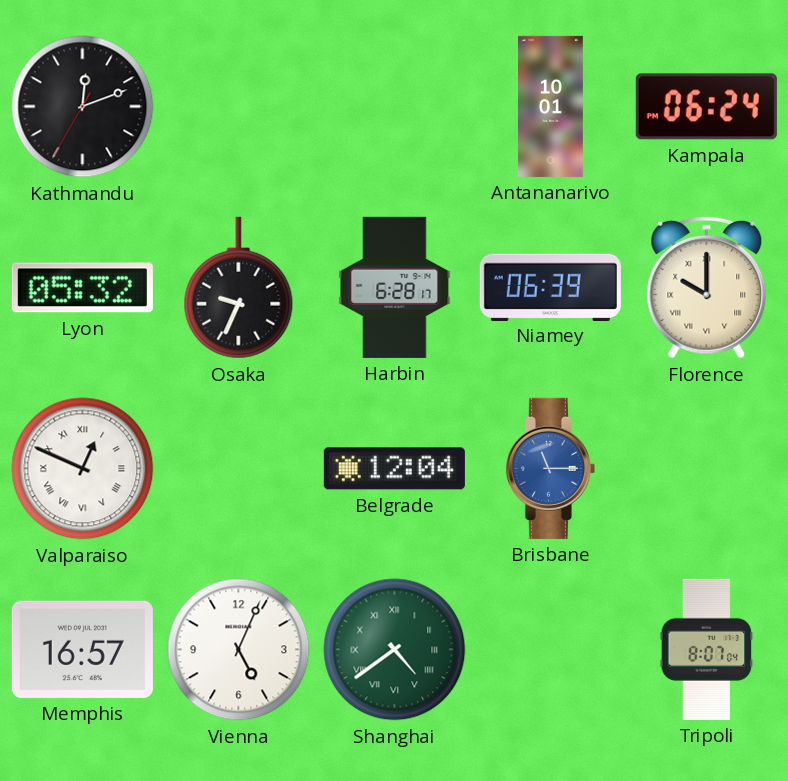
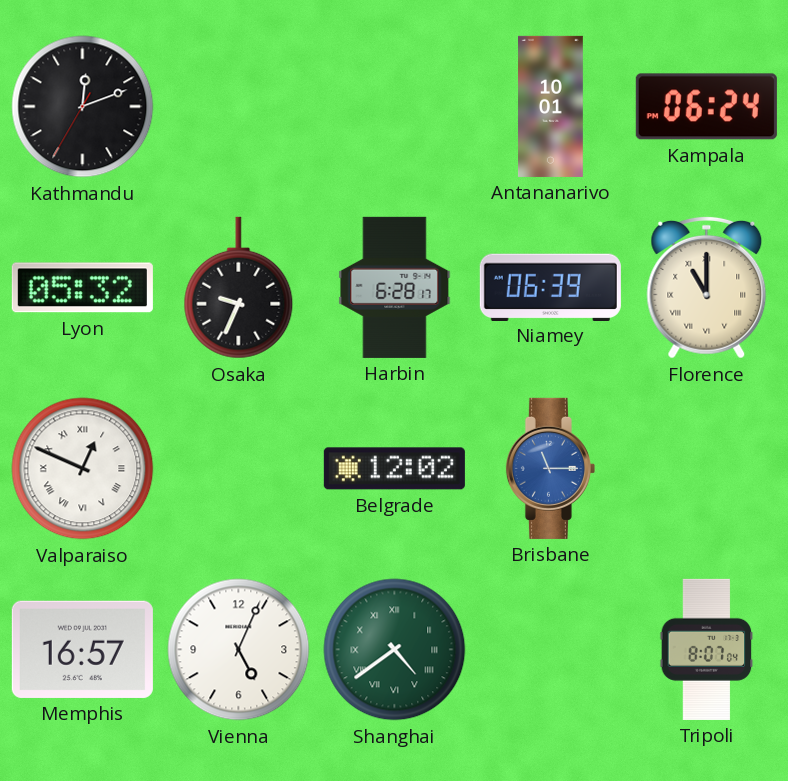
Florence: 10:00 -> 11:00
Belgrade: 12:04 -> 12:02
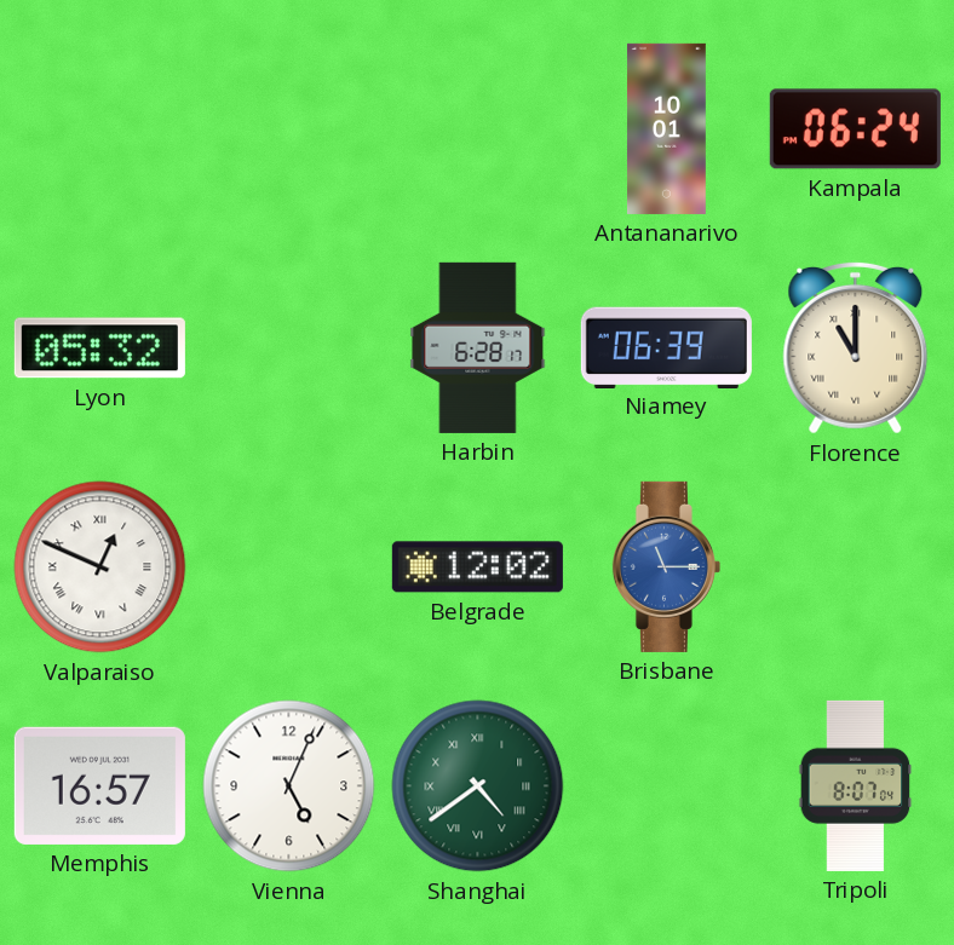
Kathmandu: 12:11 -> none
Osaka: 9:34 -> none
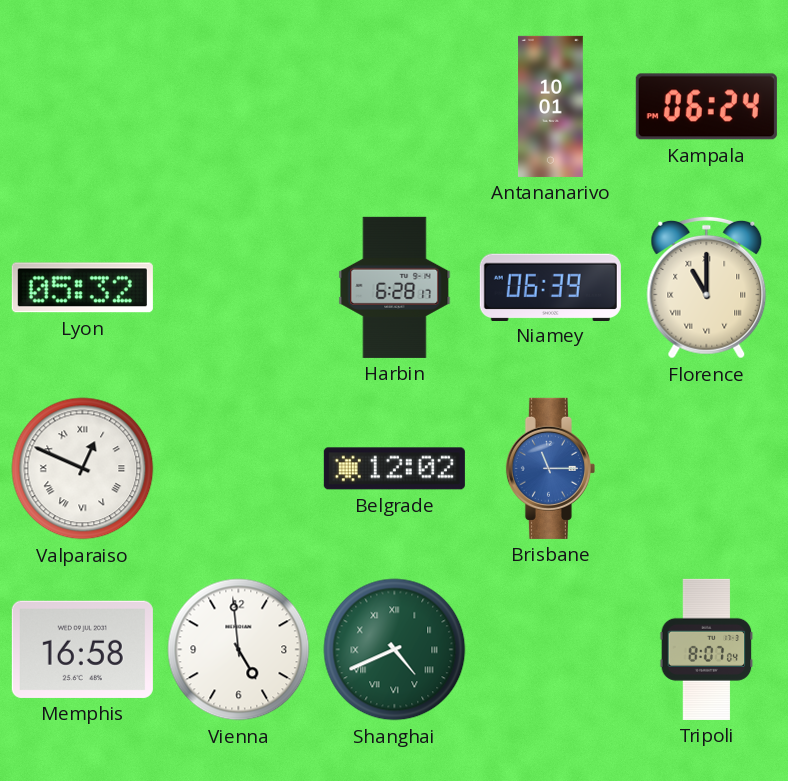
Memphis: 16:57 -> 16:58
Vienna: 5:04 -> 4:59
Shanghai: 4:39 -> 4:41
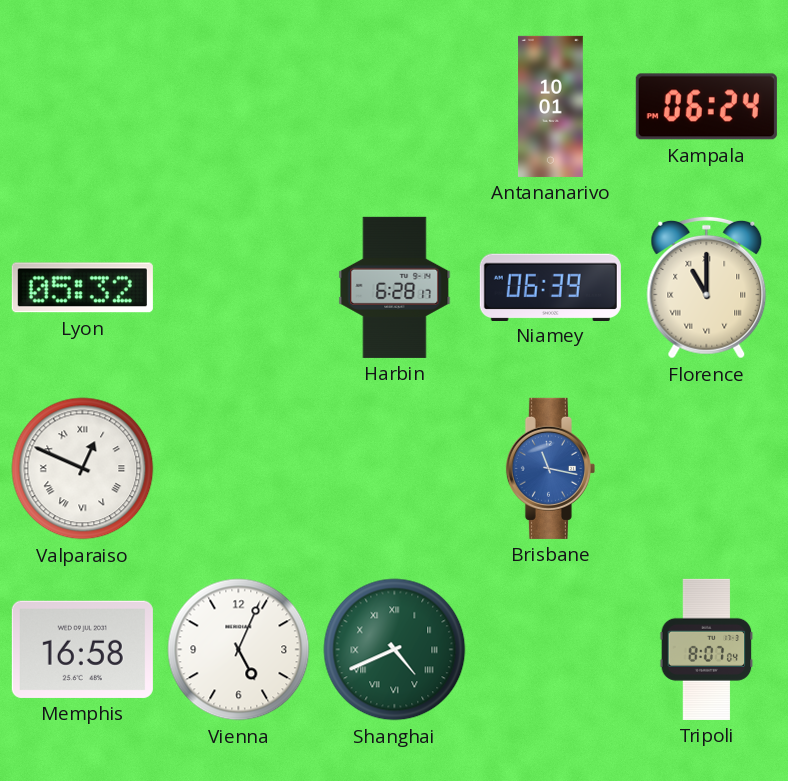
Belgrade: 12:02 -> none
Brisbane: 11:15 -> 11:17
Vienna: 4:59 -> 5:04
